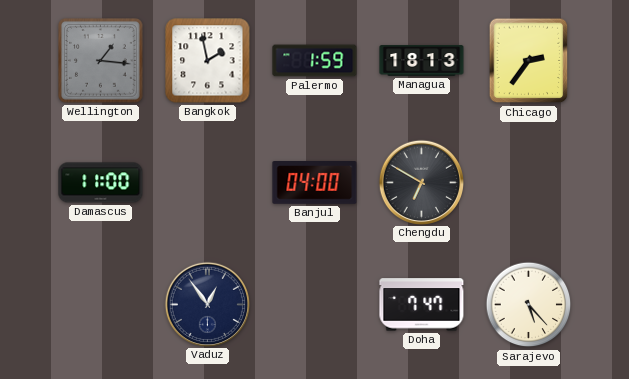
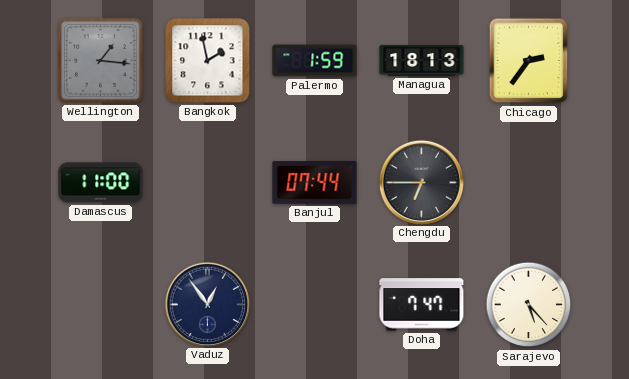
Banjul: 04:00 -> 07:44
Chengdu: 6:50 -> 6:45
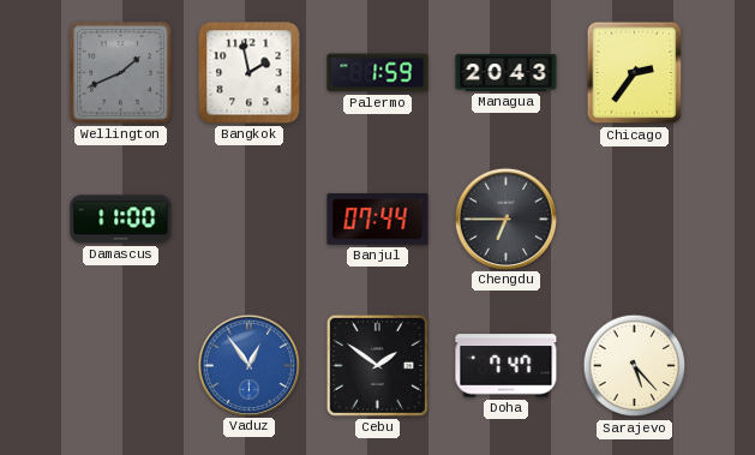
Wellington: 1:16 -> 1:41
Managua: 18:13 -> 20:43
Vaduz dial: navy -> blue
Cebu: none -> 1:51
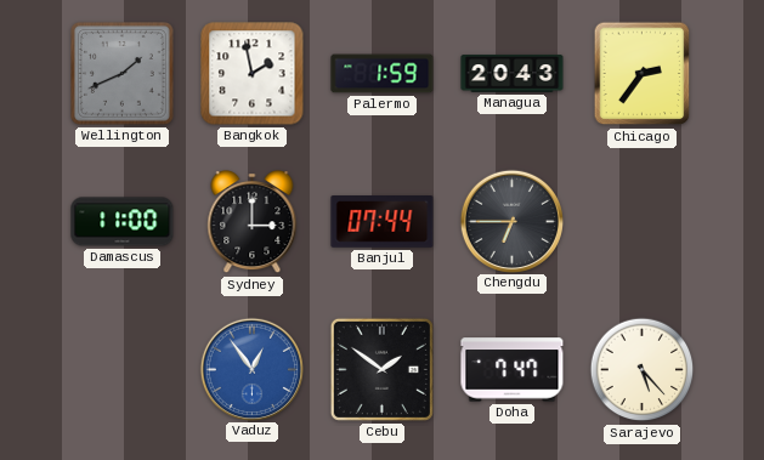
Sydney: none -> 3:00
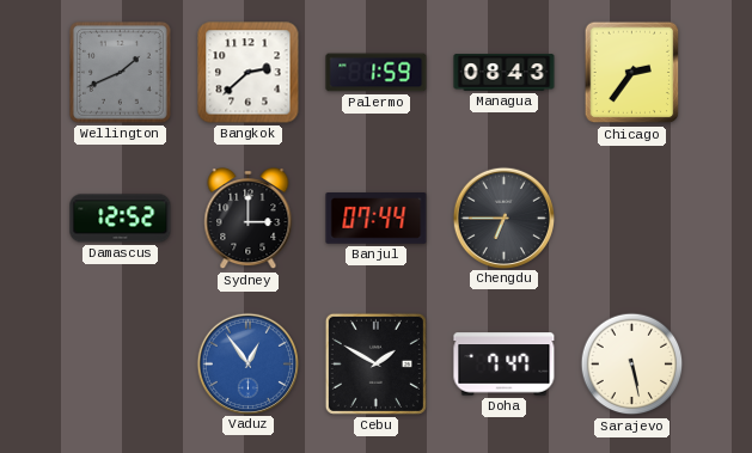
Bangkok: 1:58 -> 2:38
Managua: 20:43 -> 08:43
Damascus: 11:00 -> 12:52
Cebu: 1:51 -> 1:50
Sarajevo: 5:23 -> 5:28
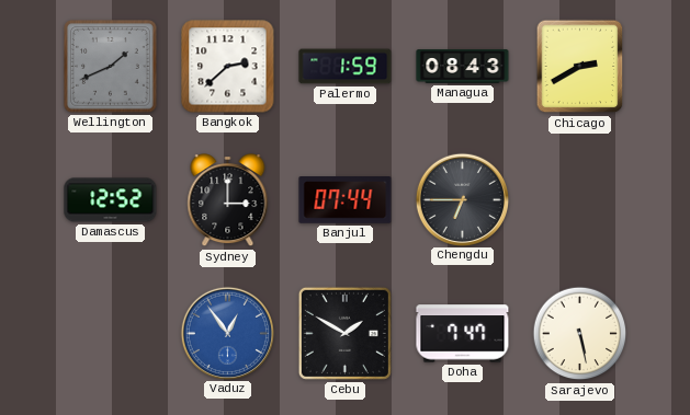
Chicago: 2:36 -> 2:40
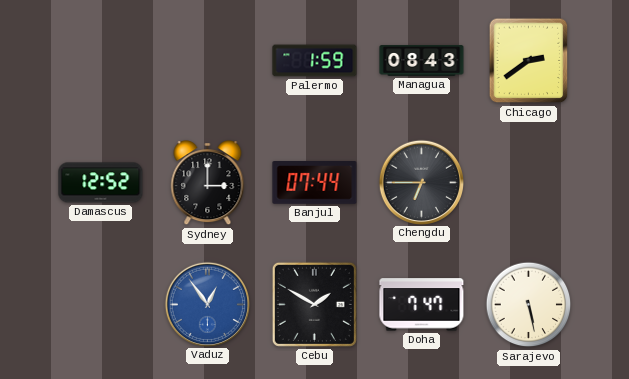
Wellington: 1:41 -> none
Bangkok: 2:38 -> none
Chicago: 2:40 -> 2:39
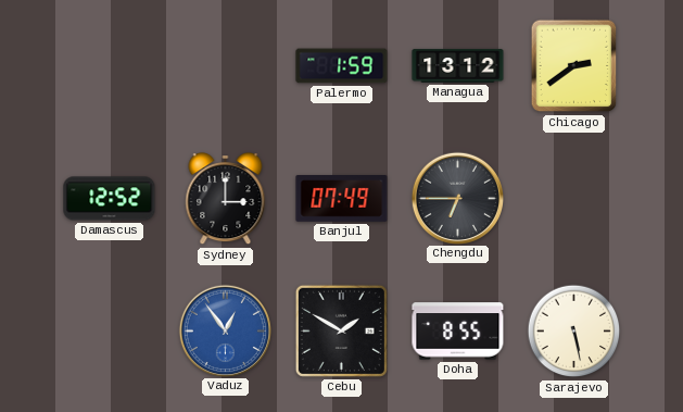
Managua: 08:43 -> 13:12
Banjul: 07:44 -> 07:49
Doha: 7:47 -> 8:55
